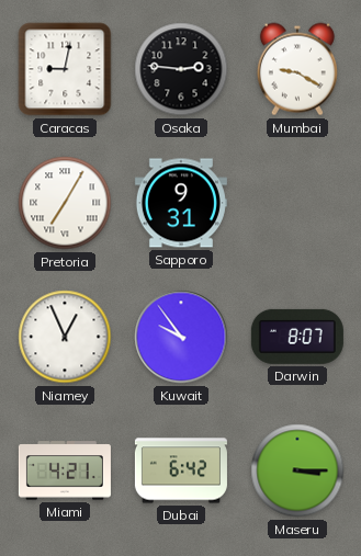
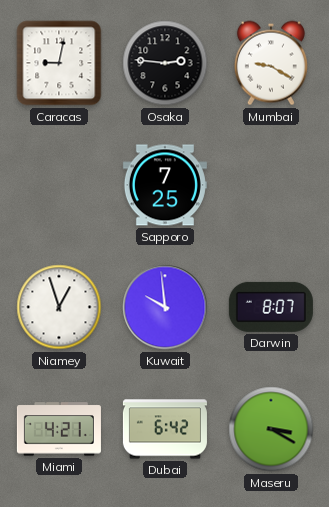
Pretoria: 7:05 -> none
Sapporo: 9:31 -> 7:25
Niamey: 12:56 -> 12:57
Kuwait: 9:54 -> 9:59
Maseru: 3:15 -> 3:20
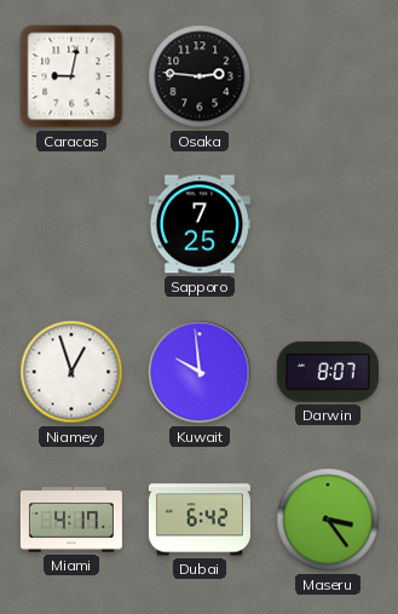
Mumbai: 9:20 -> none
Miami: 4:21 -> 4:17
Maseru: 3:20 -> 3:24
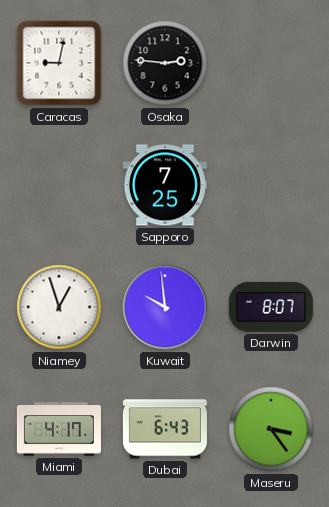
Dubai: 6:42 -> 6:43
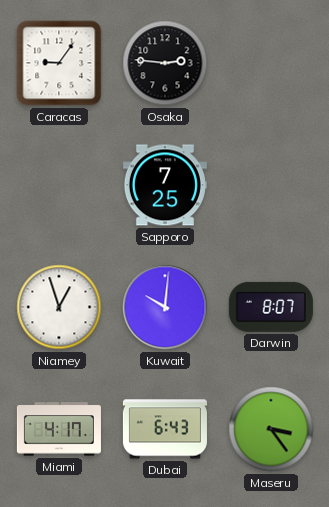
Caracas: 9:02 -> 9:06
Kuwait: 9:59 -> 10:01
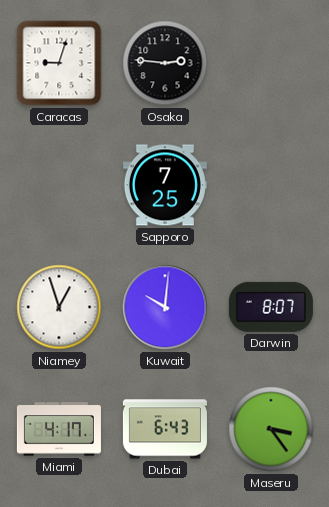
Caracas: 9:06 -> 9:03
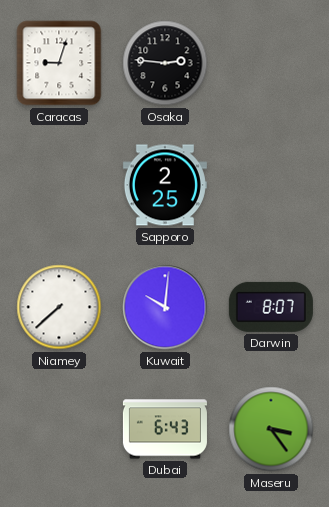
Sapporo: 7:25 -> 2:25
Niamey: 12:57 -> 7:38
Miami: 4:17 -> none
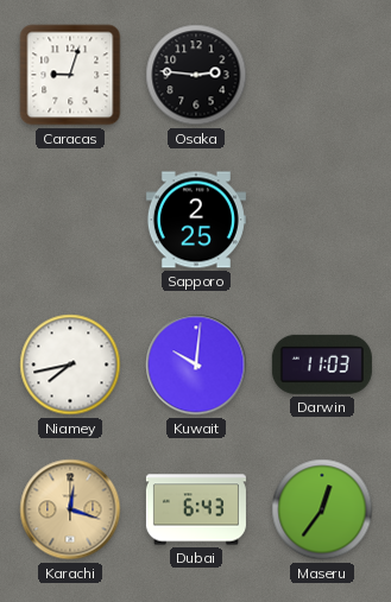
Niamey: 7:38 -> 7:43
Darwin: 8:07 -> 11:03
Karachi: none -> 12:18
Maseru: 3:24 -> 12:36
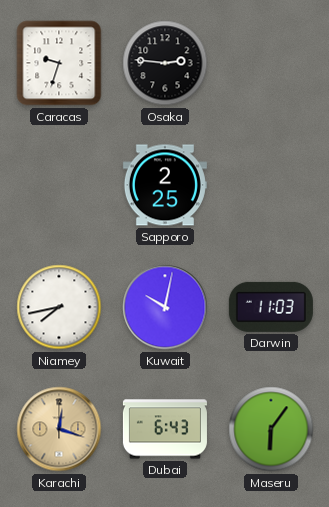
Caracas: 9:03 -> 9:33
Kuwait: 10:01 -> 10:02
Maseru: 12:36 -> 6:06
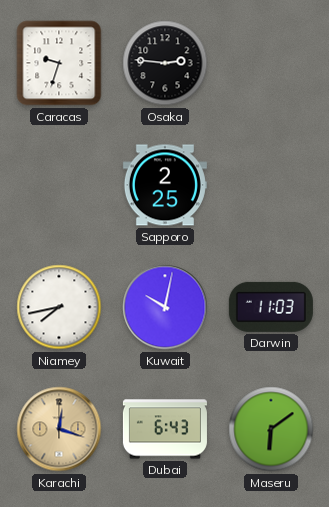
Maseru: 6:06 -> 6:09
